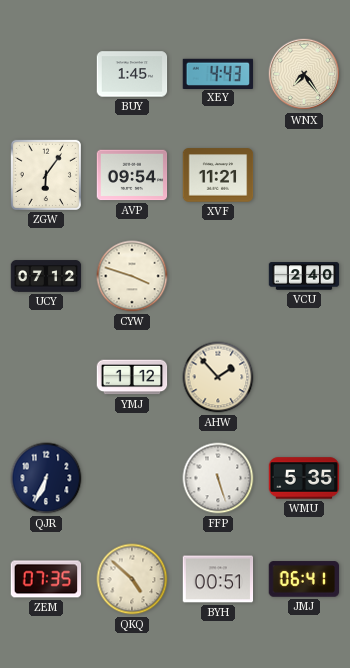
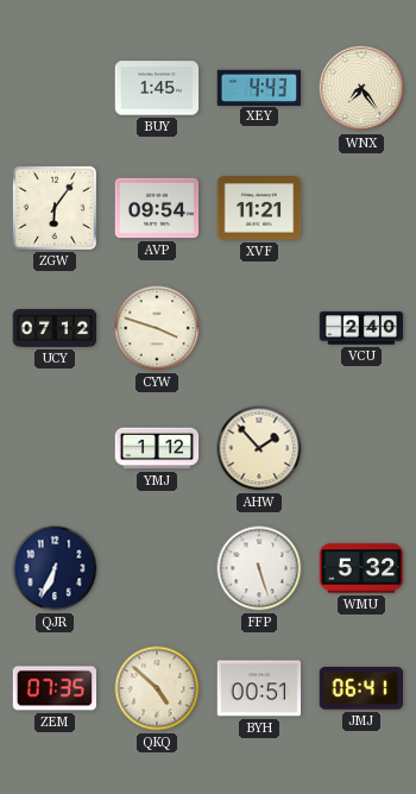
WMU: 5:35 -> 5:32
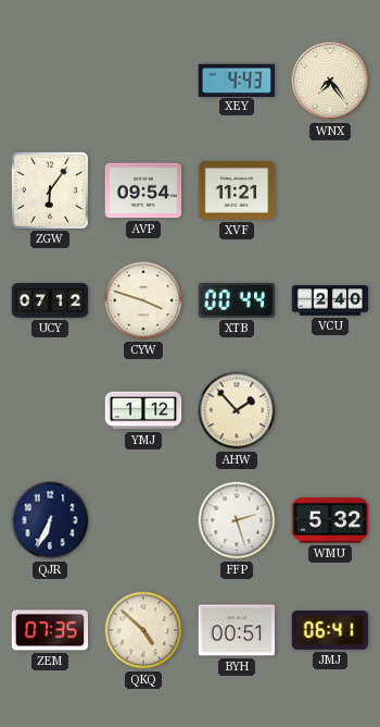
BUY: 1:45 -> none
XTB: none -> 00:44
FFP: 5:27 -> 2:27
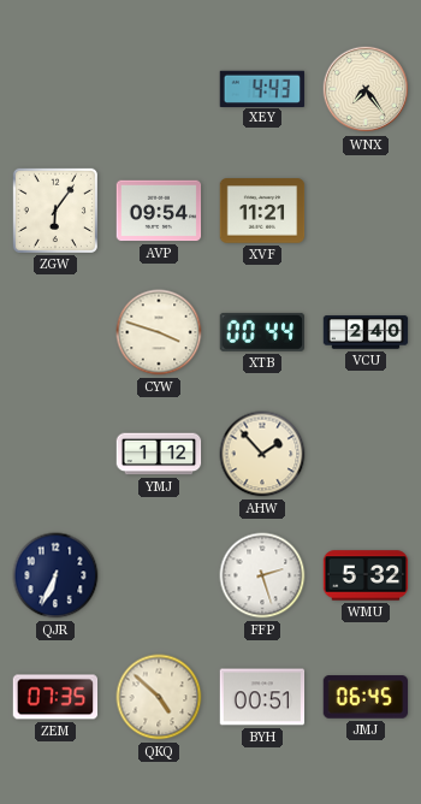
UCY: 07:12 -> none
JMJ: 06:41 -> 06:45
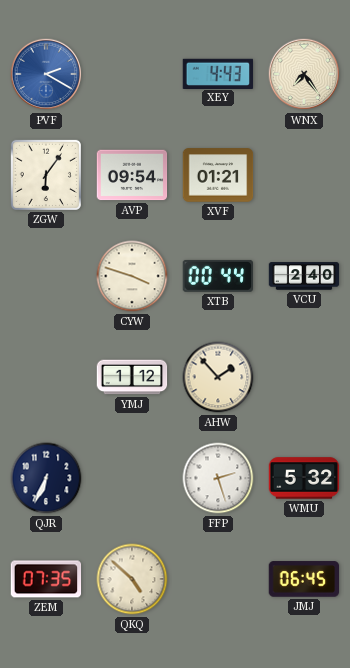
PVF: none -> 2:20
XVF: 11:21 -> 01:21
BYH: 00:51 -> none
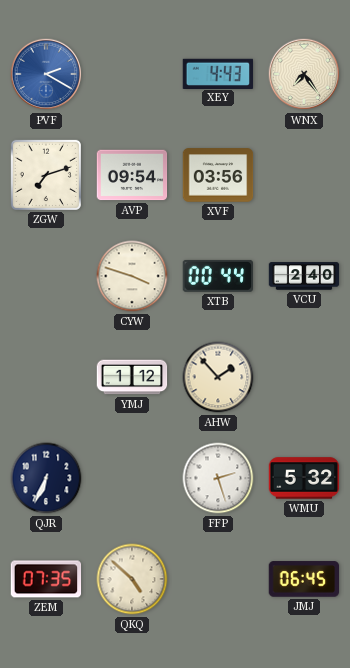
ZGW: 6:06 -> 7:12
XVF: 01:21 -> 03:56
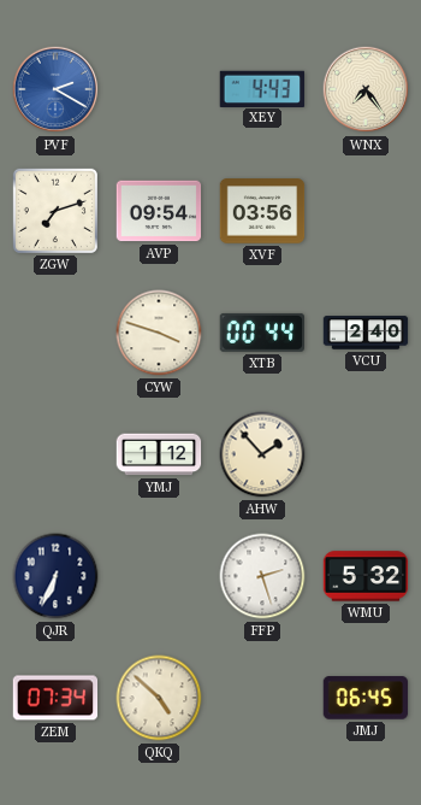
ZEM: 07:35 -> 07:34
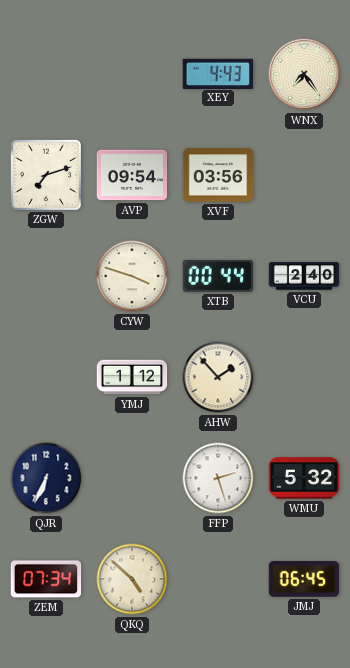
PVF: 2:20 -> none
